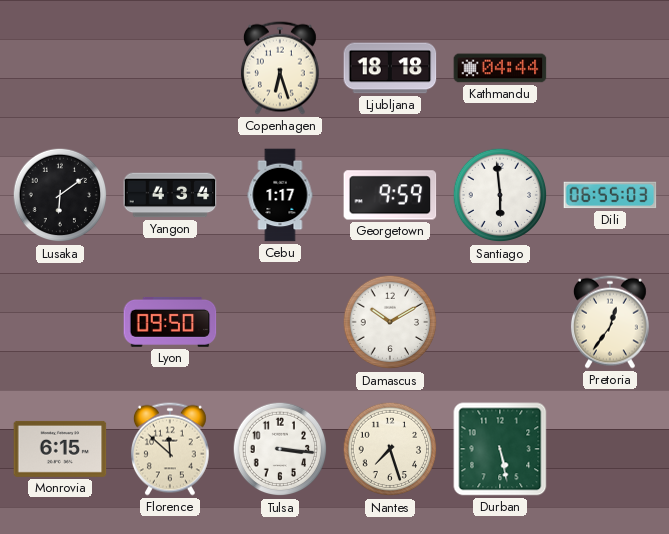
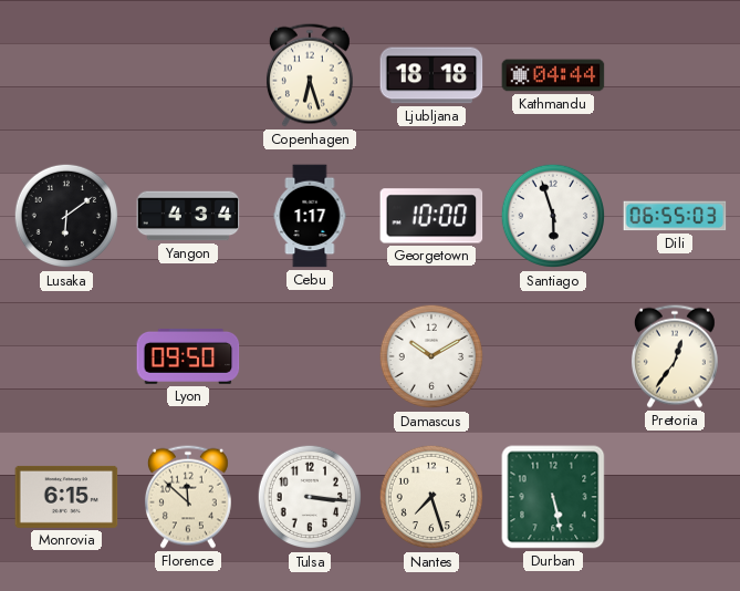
Georgetown: 9:59 -> 10:00
Santiago: 5:59 -> 5:57
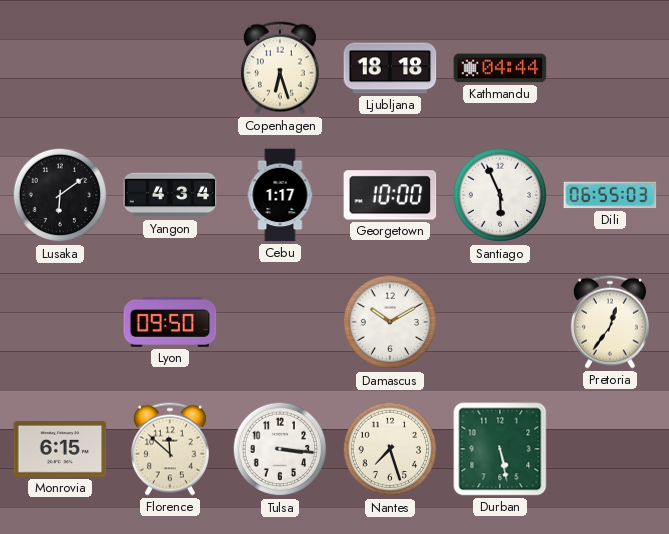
Santiago: 5:57 -> 5:56
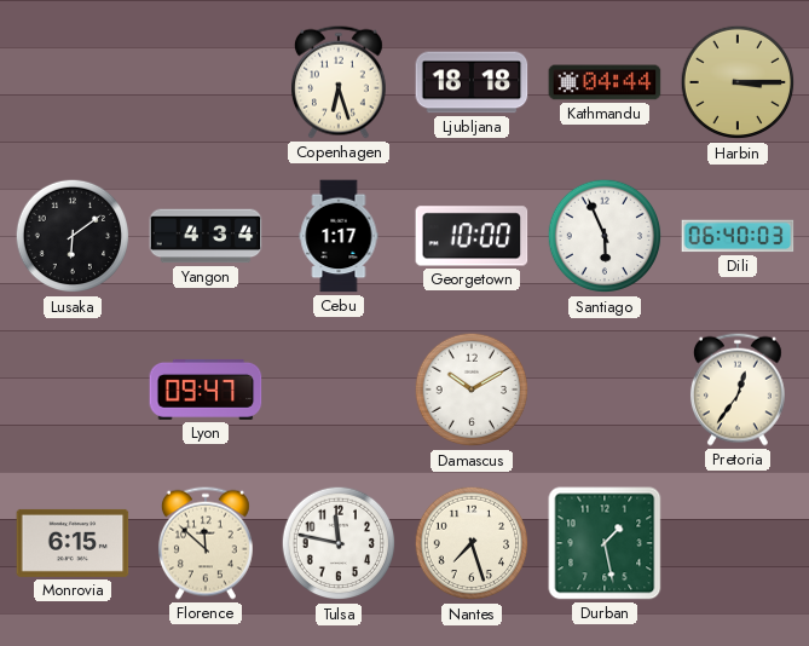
Harbin: none -> 3:15
Dili: 06:55 -> 06:40
Lyon: 09:50 -> 09:47
Tulsa: 3:16 -> 11:47
Durban: 5:28 -> 1:28
